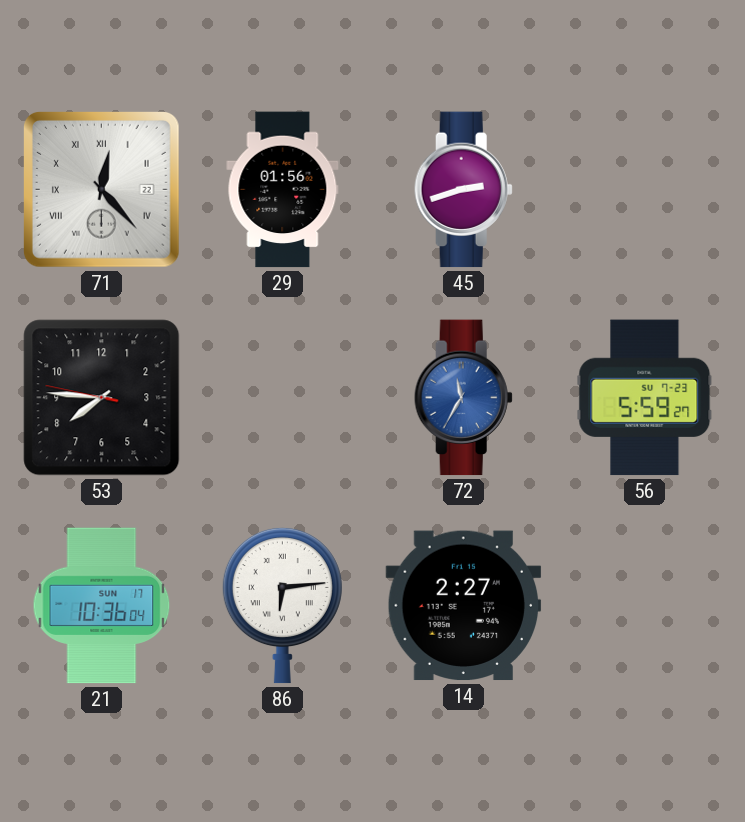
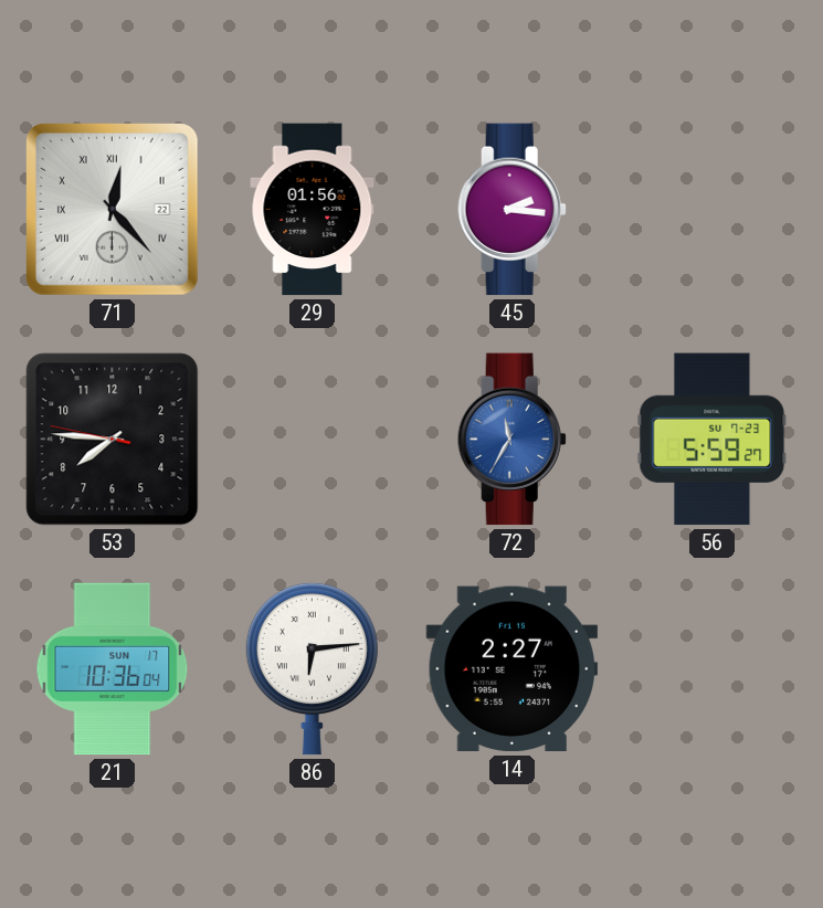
45: 2:42 -> 2:16
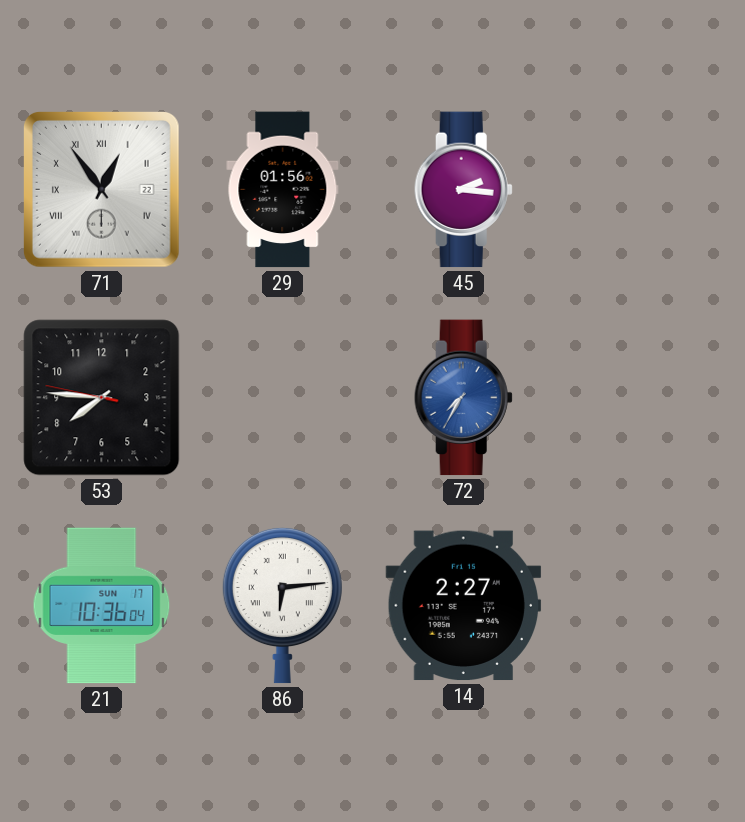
71: 12:23 -> 12:54
72: 11:35 -> 7:35
56: 5:59 -> none
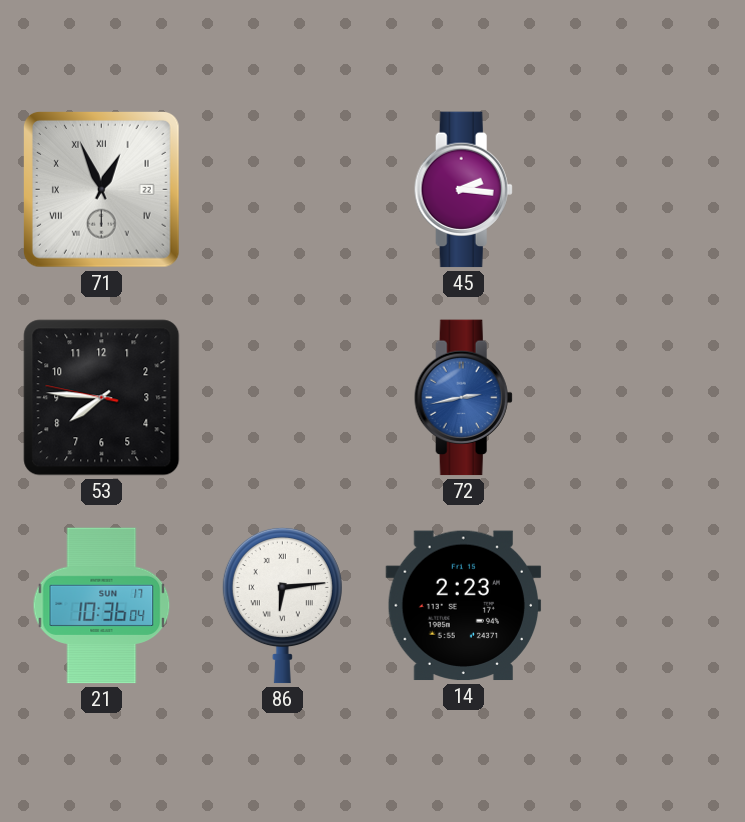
71: 12:54 -> 12:56
29: 01:56 -> none
72: 7:35 -> 2:43
14: 2:27 -> 2:23
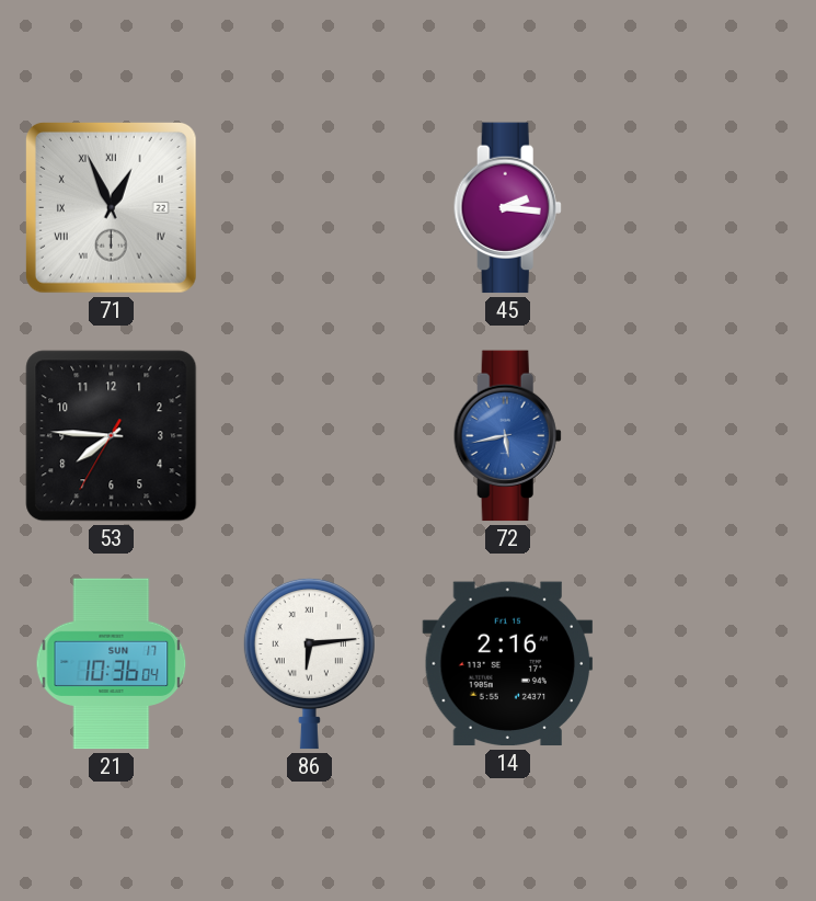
53: 7:45:47 -> 7:45:35
72: 2:43 -> 5:43
14: 2:23 -> 2:16
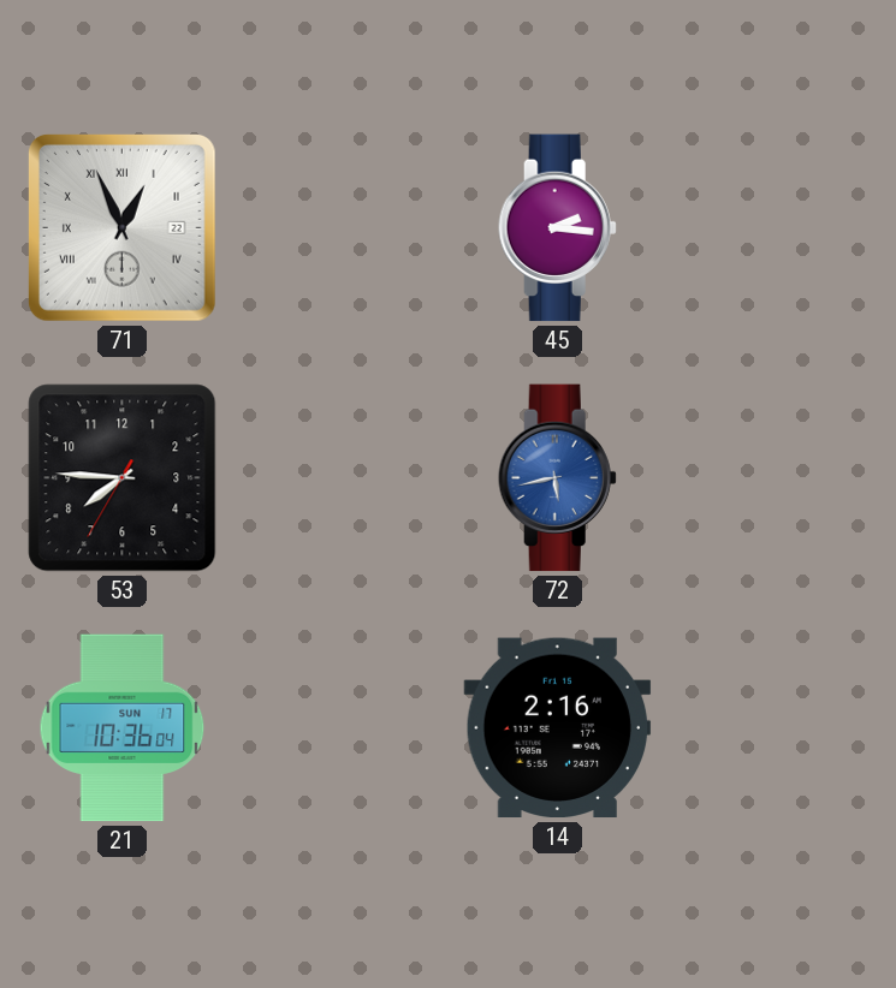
86: 6:14 -> none
